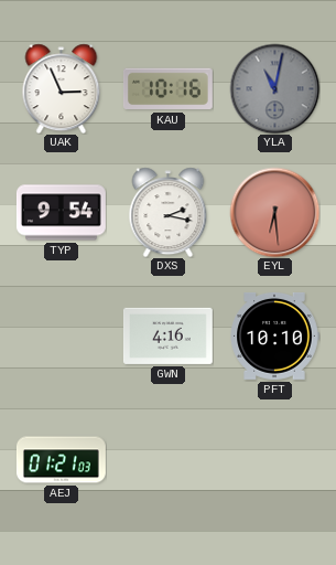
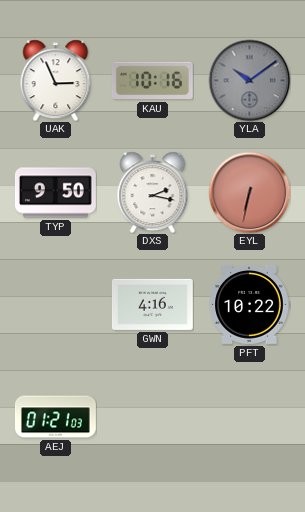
YLA: 11:02 -> 10:09
TYP: 9:54 -> 9:50
EYL: 6:29 -> 6:32
PFT: 10:10 -> 10:22
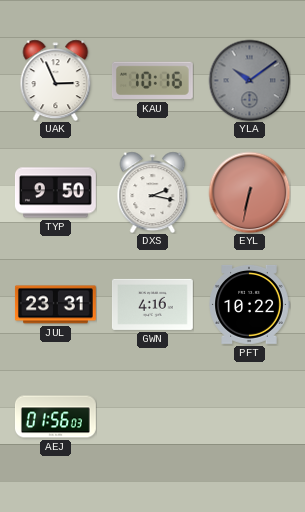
JUL: none -> 23:31
AEJ: 01:21 -> 01:56
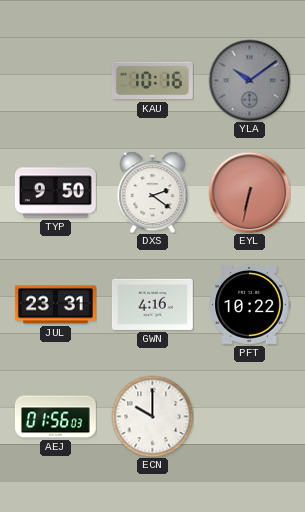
UAK: 2:56 -> none
DXS: 2:17 -> 2:21
ECN: none -> 10:00
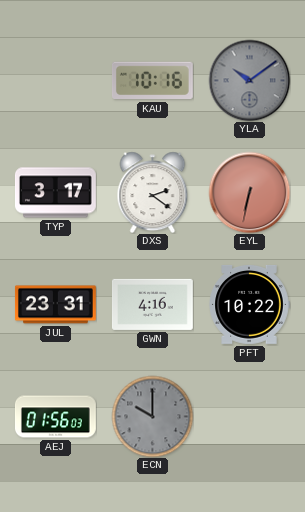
TYP: 9:50 -> 3:17
ECN dial: white -> grey
